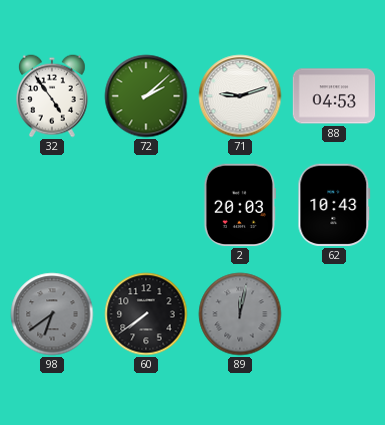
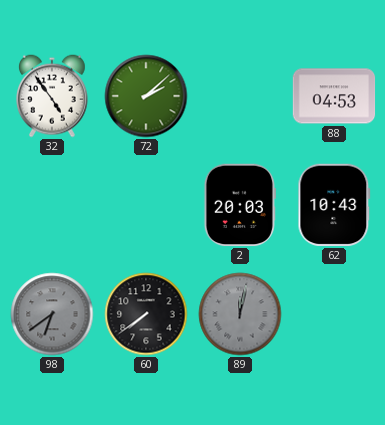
71: 9:12 -> none
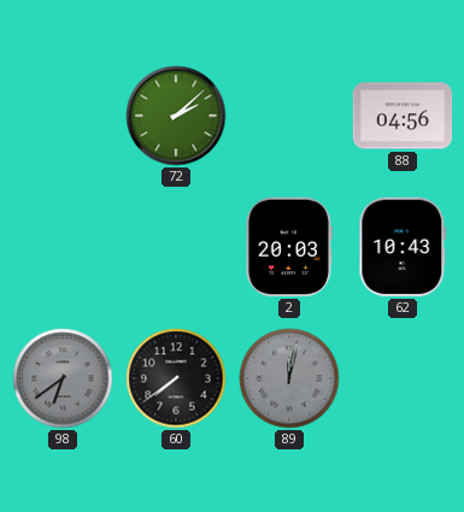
32: 4:54 -> none
88: 04:53 -> 04:56
